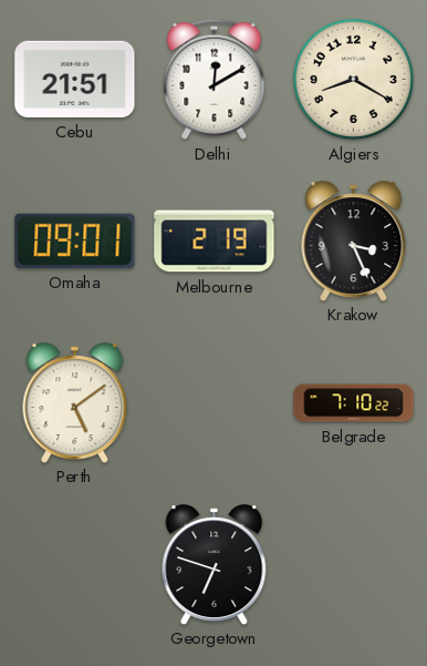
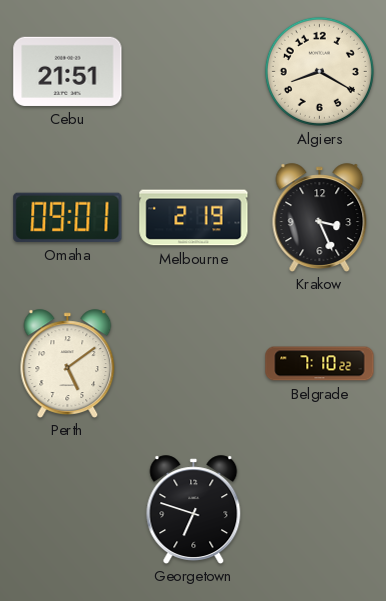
Delhi: 12:10 -> none
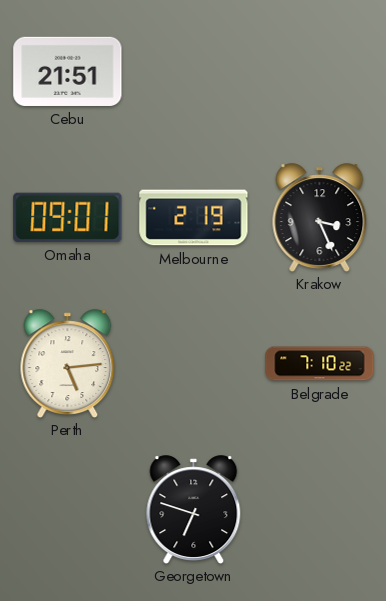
Algiers: 8:20 -> none
Perth: 5:09 -> 5:14
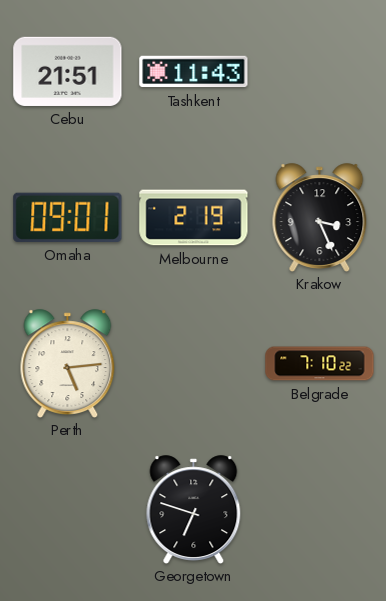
Tashkent: none -> 11:43
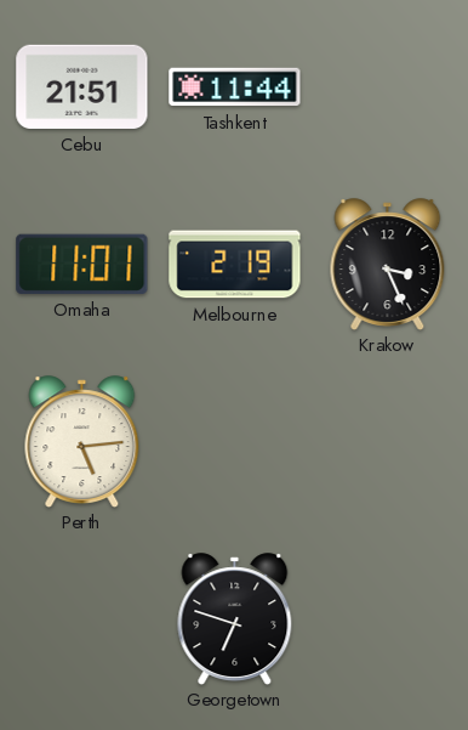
Tashkent: 11:43 -> 11:44
Omaha: 09:01 -> 11:01
Belgrade: 7:10 -> none
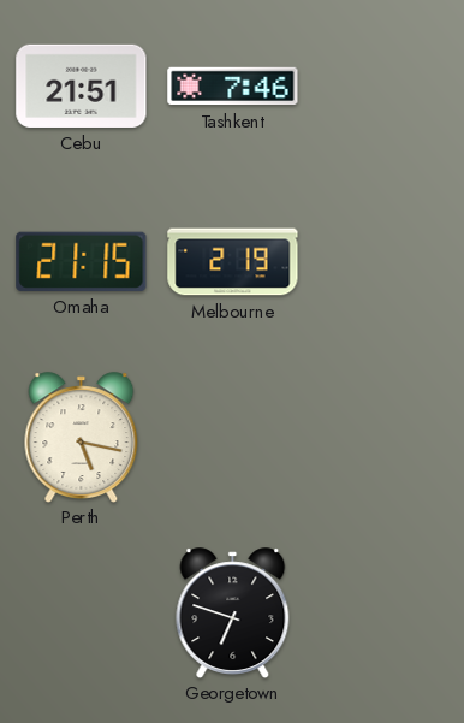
Tashkent: 11:44 -> 7:46
Omaha: 11:01 -> 21:15
Krakow: 3:26 -> none
Perth: 5:14 -> 5:17
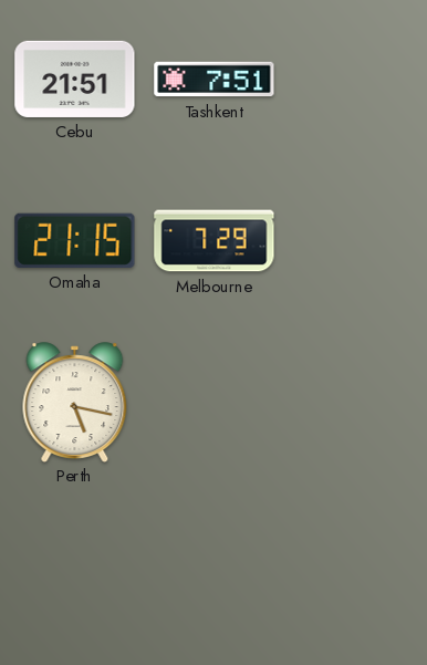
Tashkent: 7:46 -> 7:51
Melbourne: 2:19 -> 7:29
Georgetown: 6:48 -> none
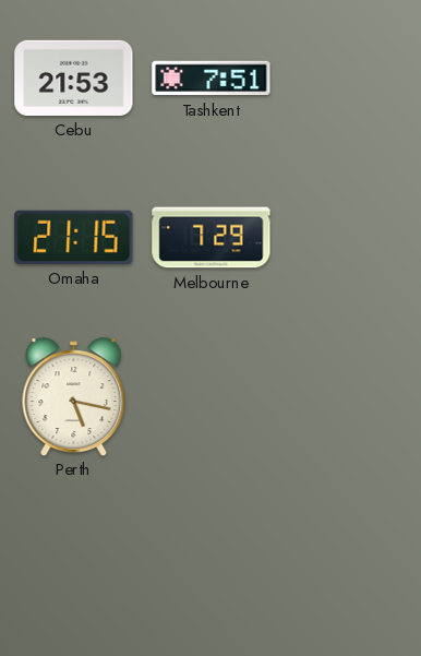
Cebu: 21:51 -> 21:53
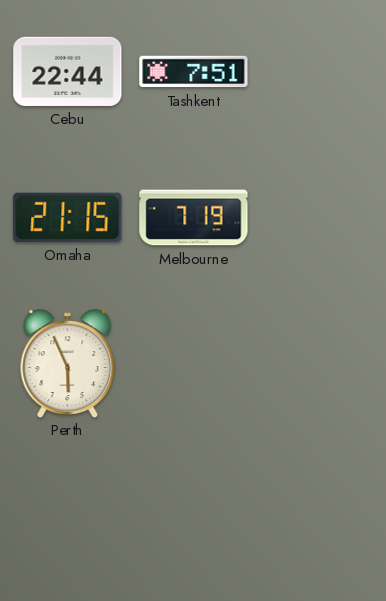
Cebu: 21:53 -> 22:44
Melbourne: 7:29 -> 7:19
Perth: 5:17 -> 5:56
